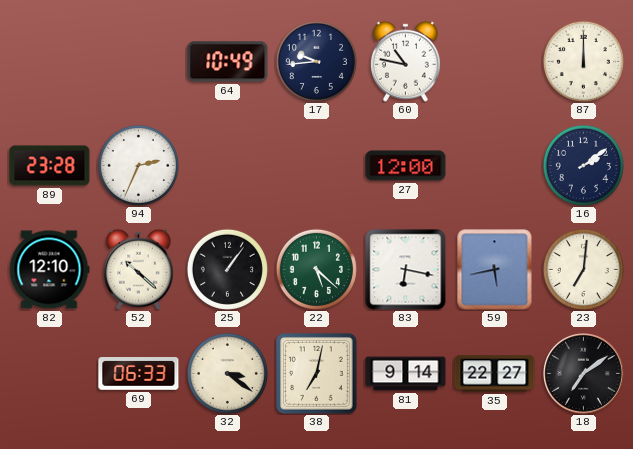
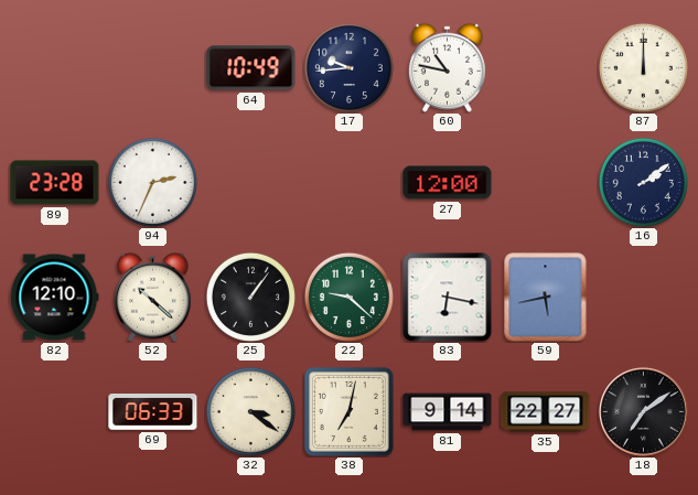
22: 5:22 -> 9:22
23: 7:01 -> none
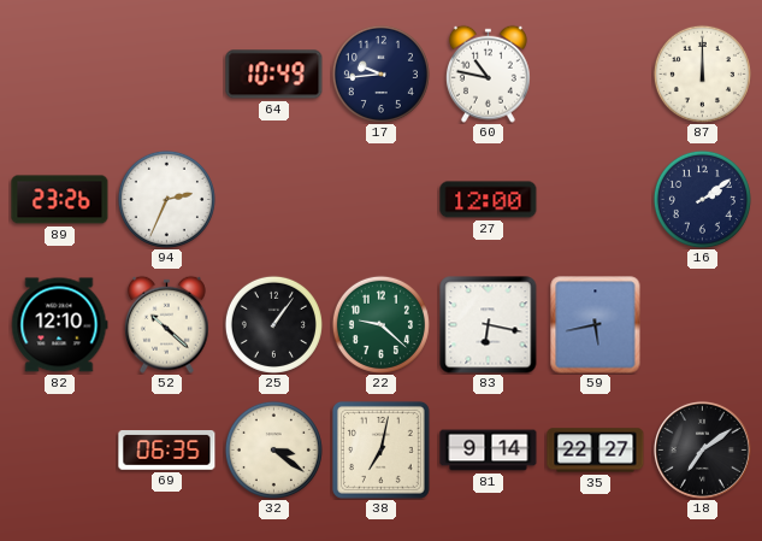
89: 23:28 -> 23:26
69: 06:33 -> 06:35
